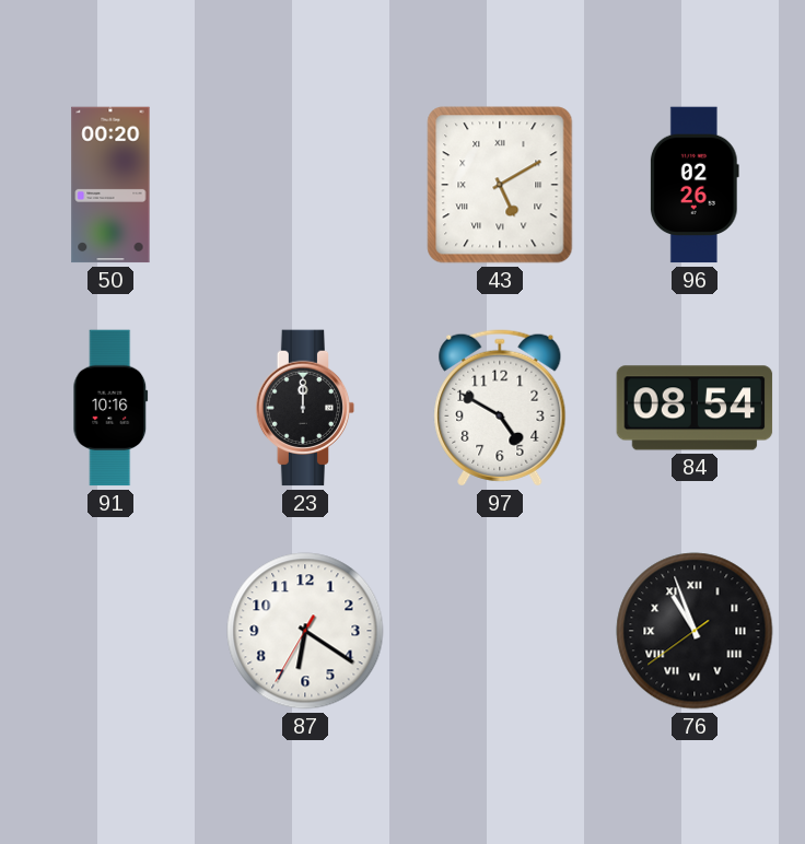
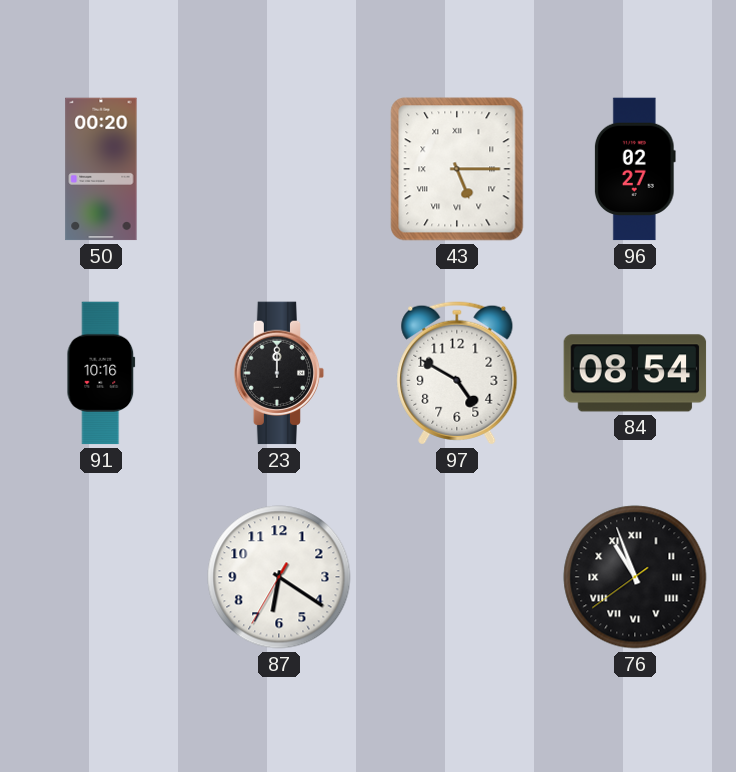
43: 5:10 -> 5:15
96: 02:26 -> 02:27
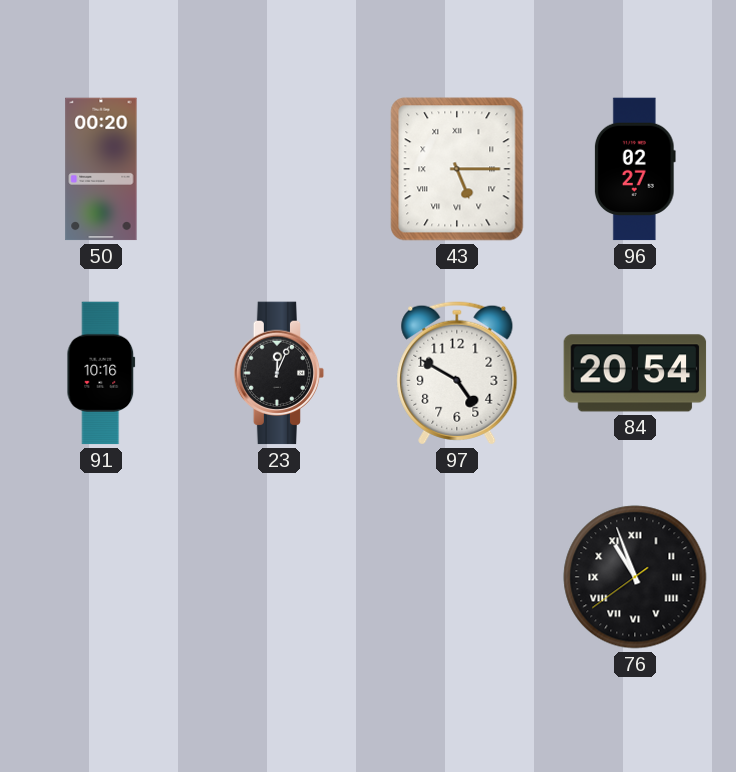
23: 12:00 -> 12:04
84: 08:54 -> 20:54
87: 6:20 -> none
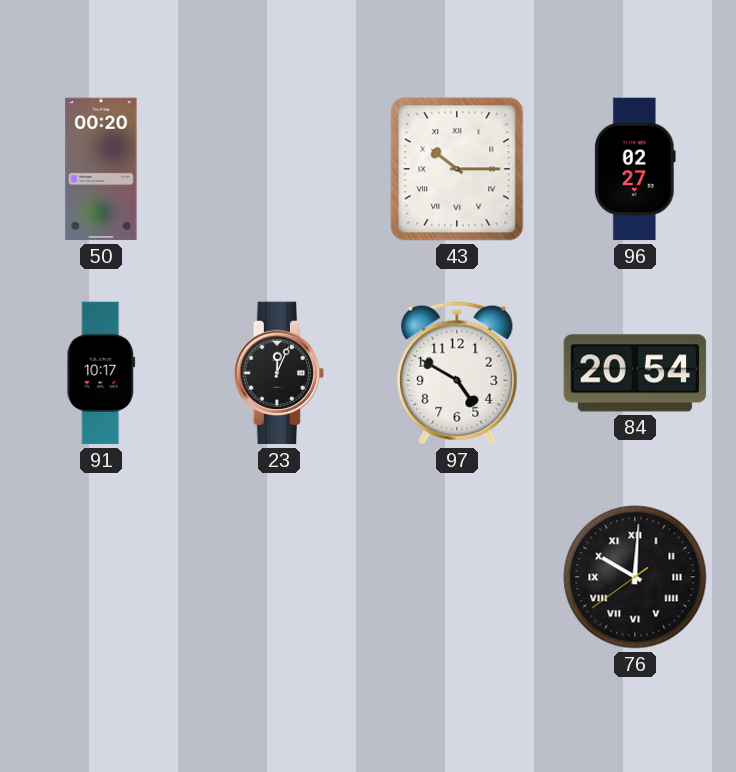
43: 5:15 -> 10:15
91: 10:16 -> 10:17
76: 10:56 -> 10:00
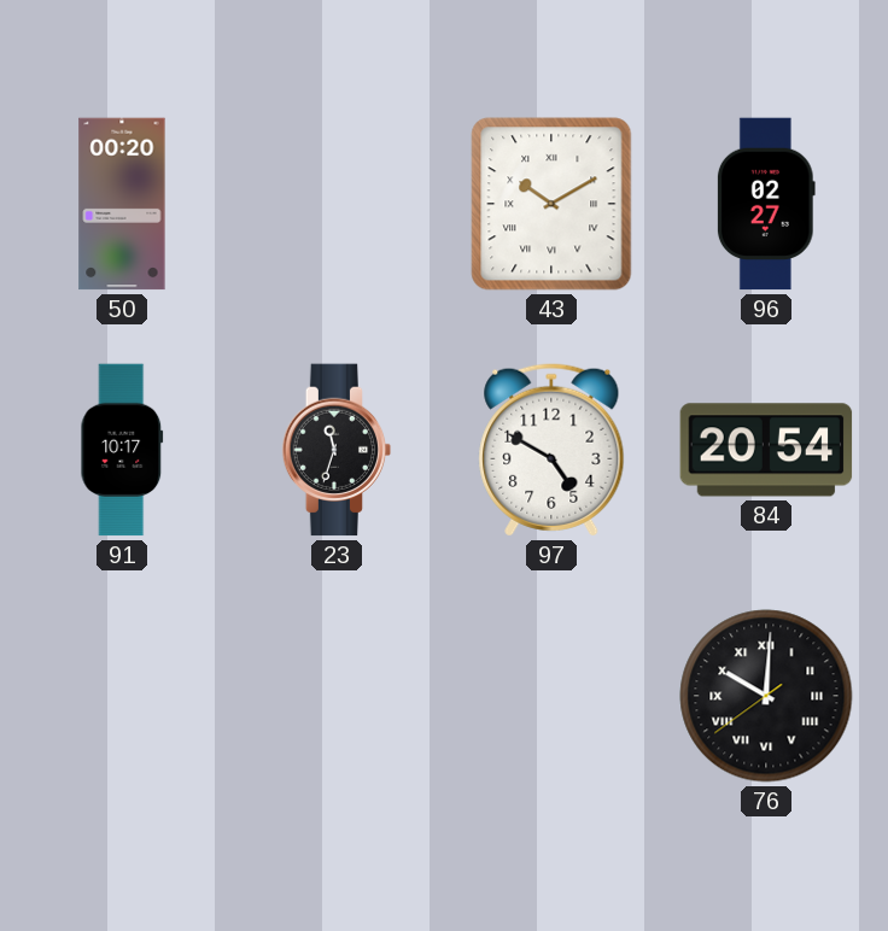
43: 10:15 -> 10:10
23: 12:04 -> 11:33
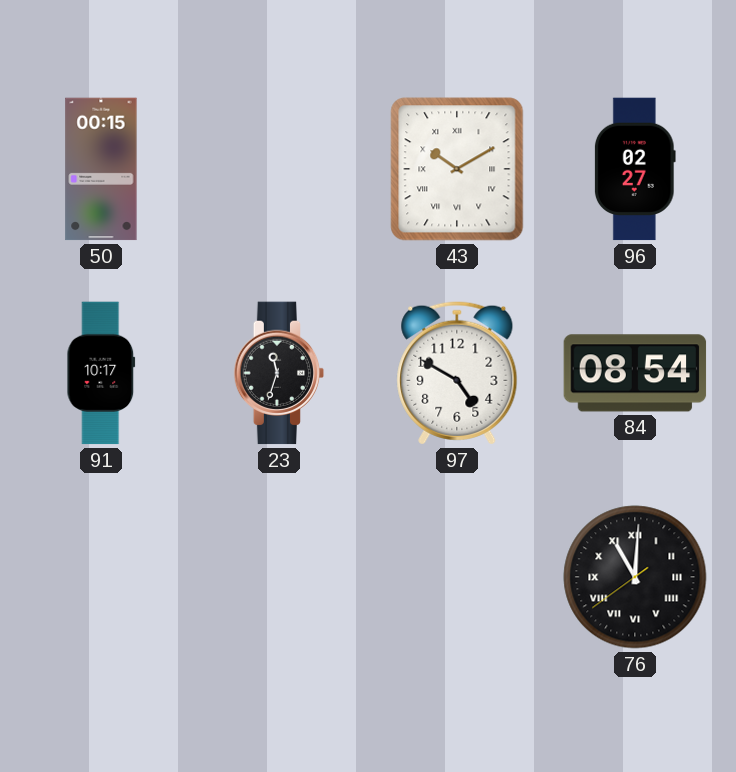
50: 00:20 -> 00:15
84: 20:54 -> 08:54
76: 10:00 -> 11:00
